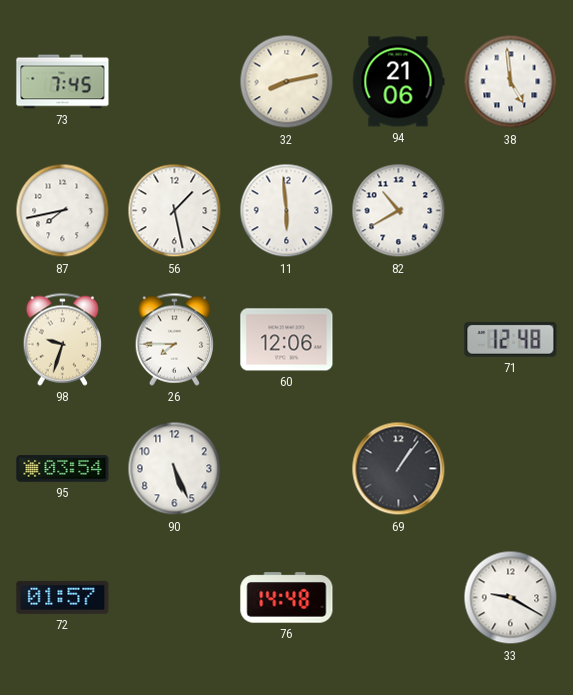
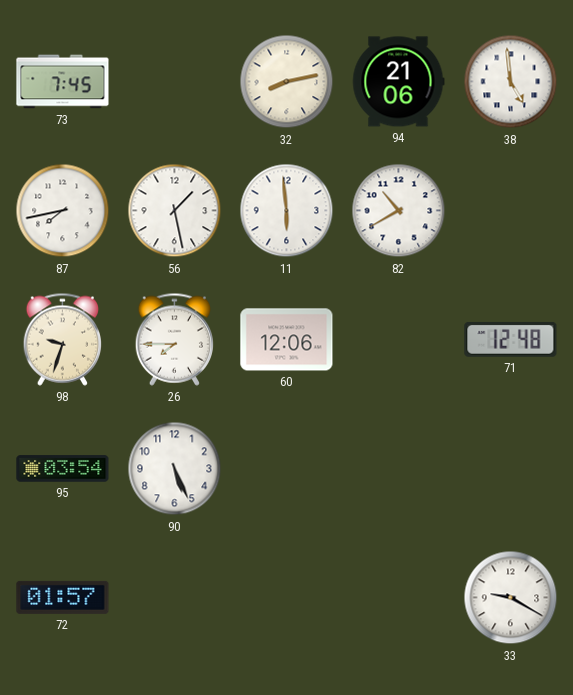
69: 1:06 -> none
76: 14:48 -> none
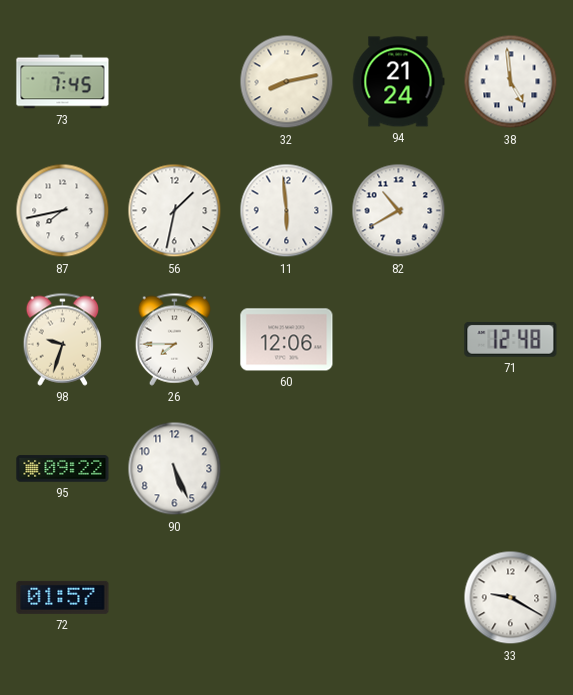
94: 21:06 -> 21:24
56: 1:28 -> 1:32
95: 03:54 -> 09:22
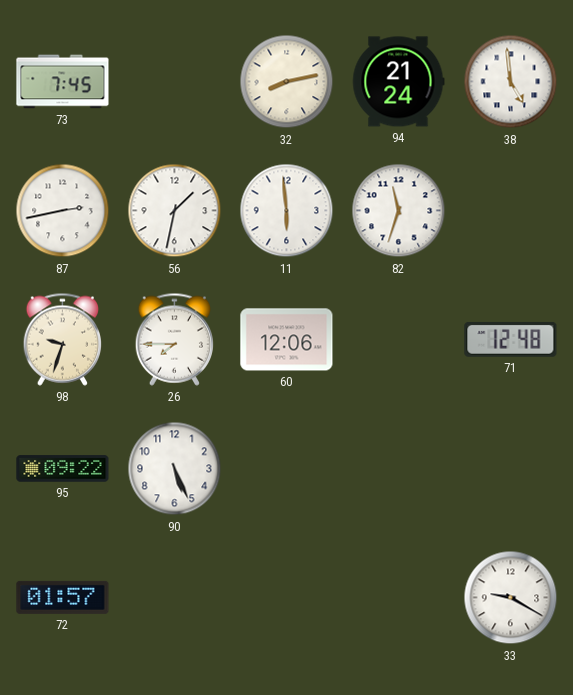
87: 7:43 -> 2:43
82: 10:40 -> 11:33
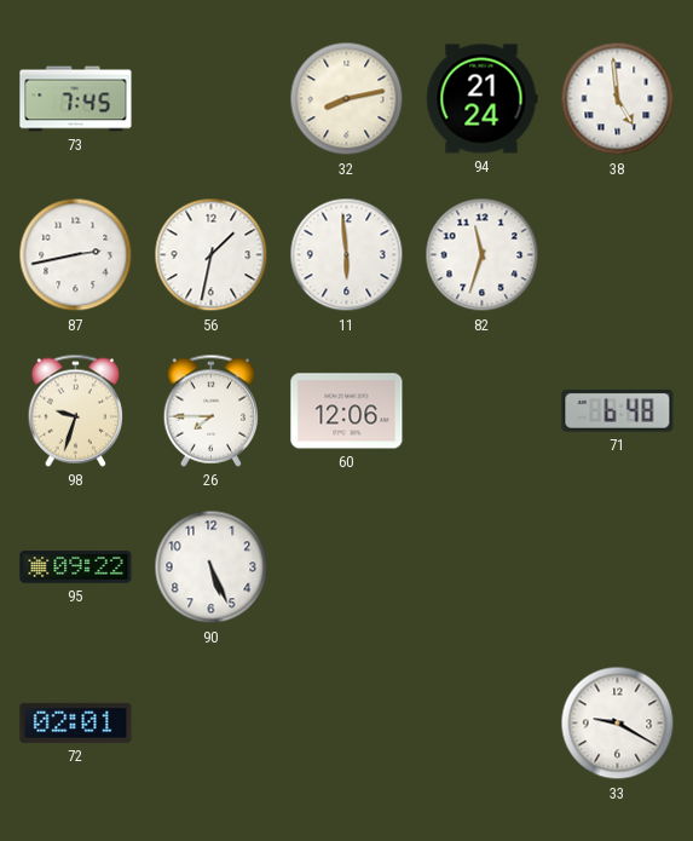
71: 12:48 -> 6:48
72: 01:57 -> 02:01
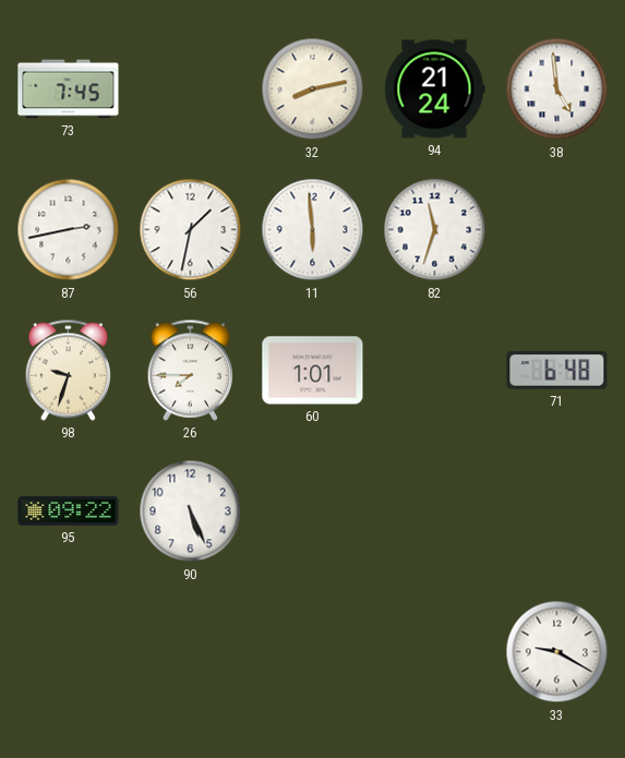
60: 12:06 -> 1:01
72: 02:01 -> none
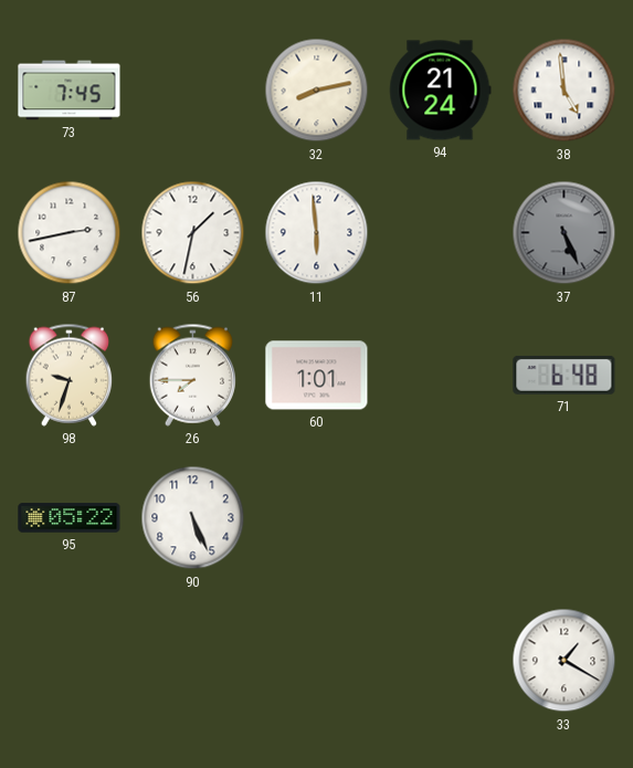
82: 11:33 -> none
37: none -> 5:26
95: 09:22 -> 05:22
33: 9:20 -> 1:20
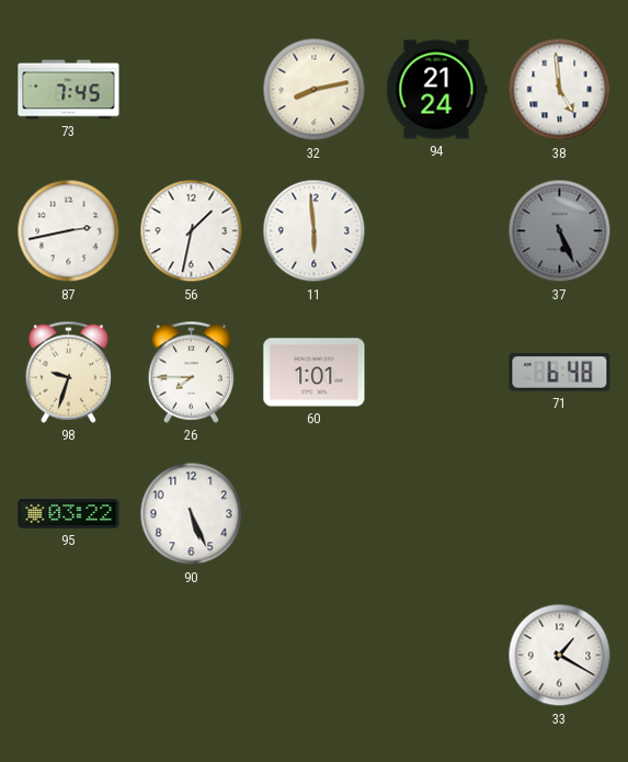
95: 05:22 -> 03:22
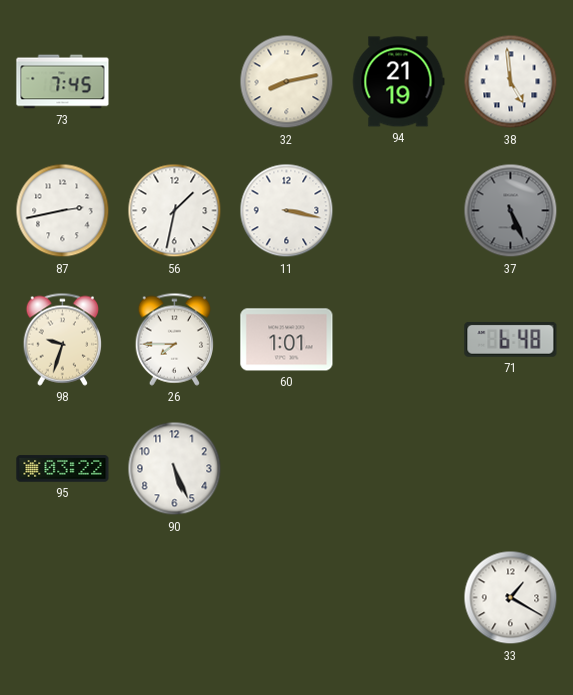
94: 21:24 -> 21:19
11: 5:59 -> 3:17
